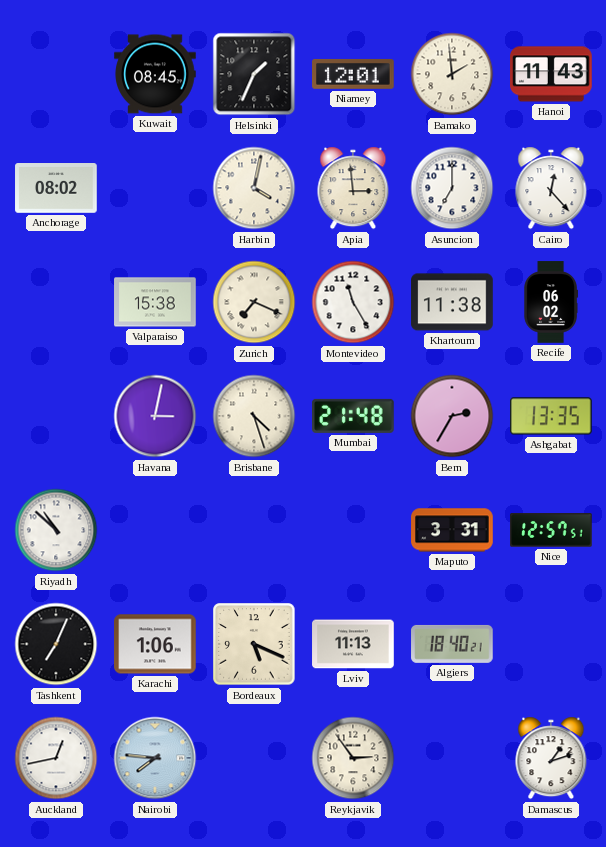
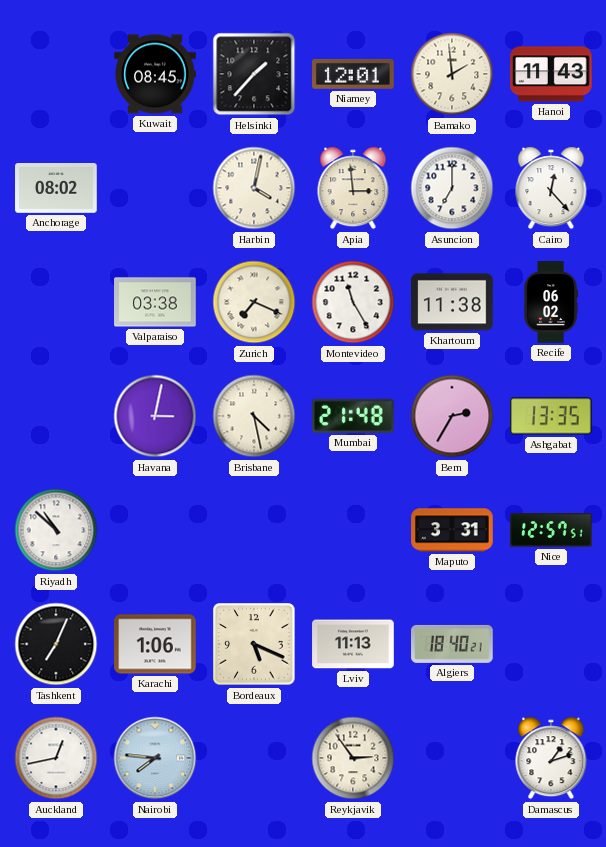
Helsinki: 1:34 -> 1:37
Valparaiso: 15:38 -> 03:38
Brisbane: 4:27 -> 4:28
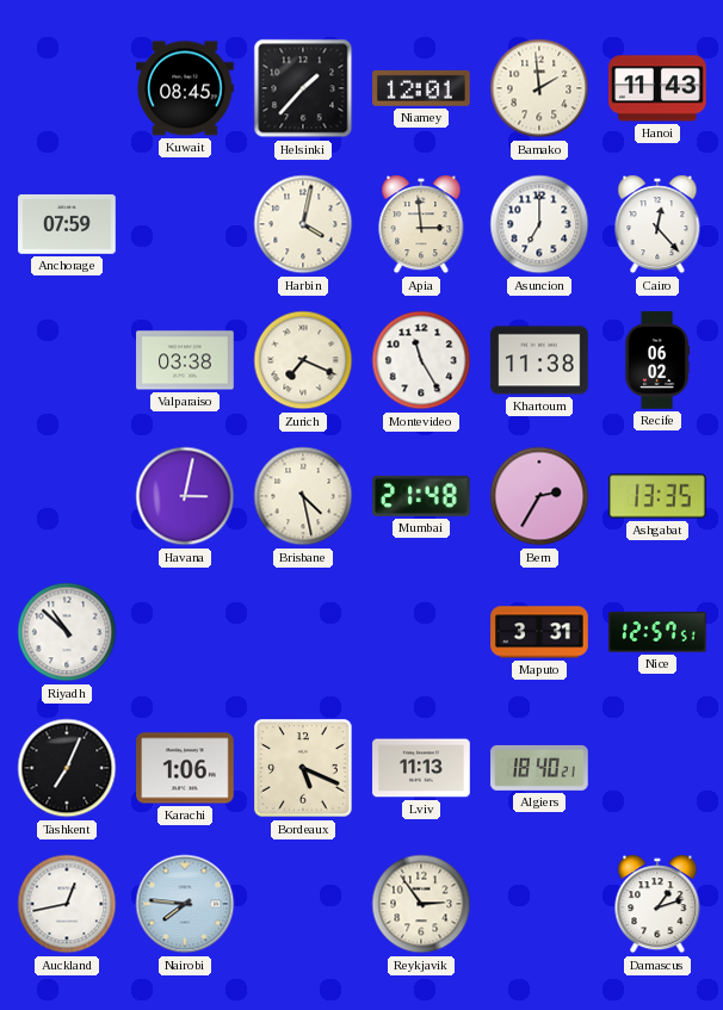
Anchorage: 08:02 -> 07:59
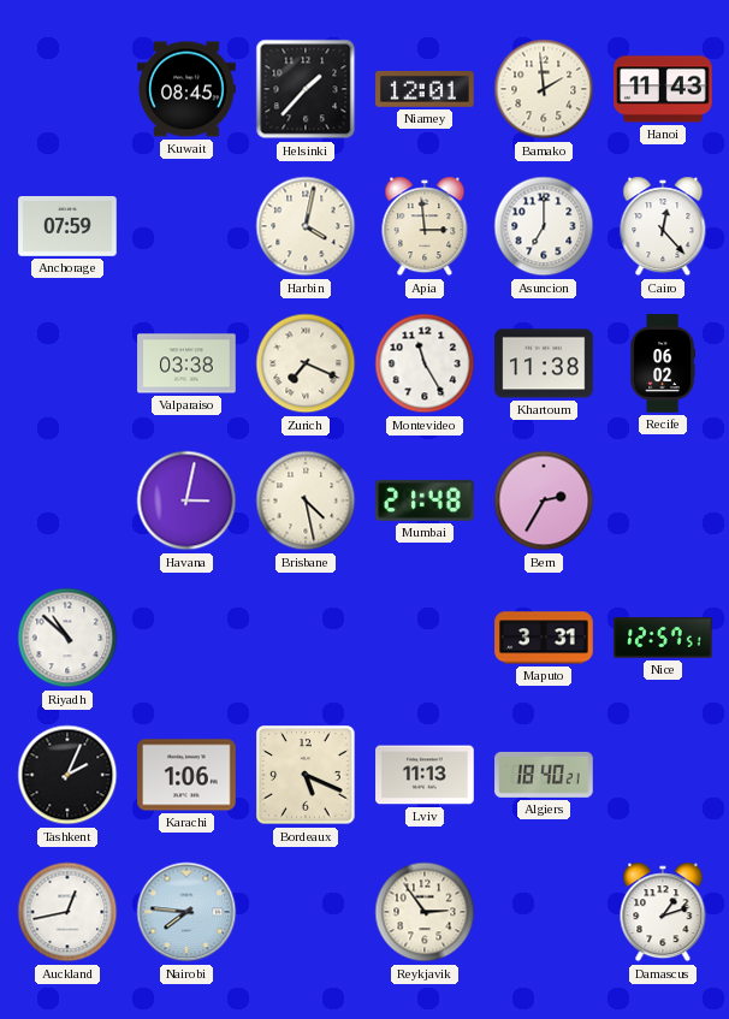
Ashgabat: 13:35 -> none
Tashkent: 7:04 -> 2:04
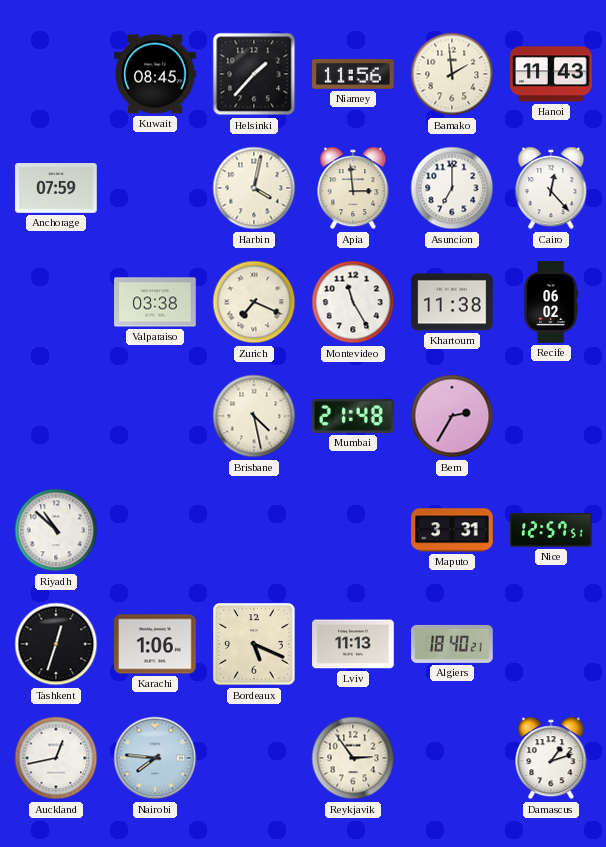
Niamey: 12:01 -> 11:56
Havana: 3:02 -> none
Tashkent: 2:04 -> 12:33
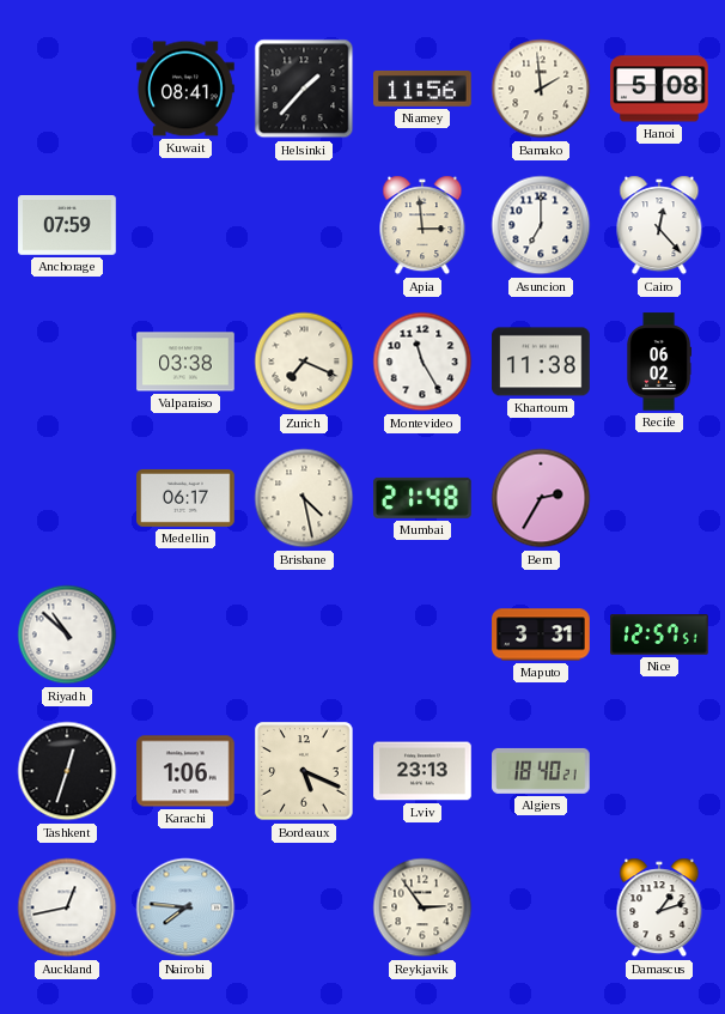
Kuwait: 08:45 -> 08:41
Hanoi: 11:43 -> 5:08
Harbin: 4:02 -> none
Medellin: none -> 06:17
Lviv: 11:13 -> 23:13
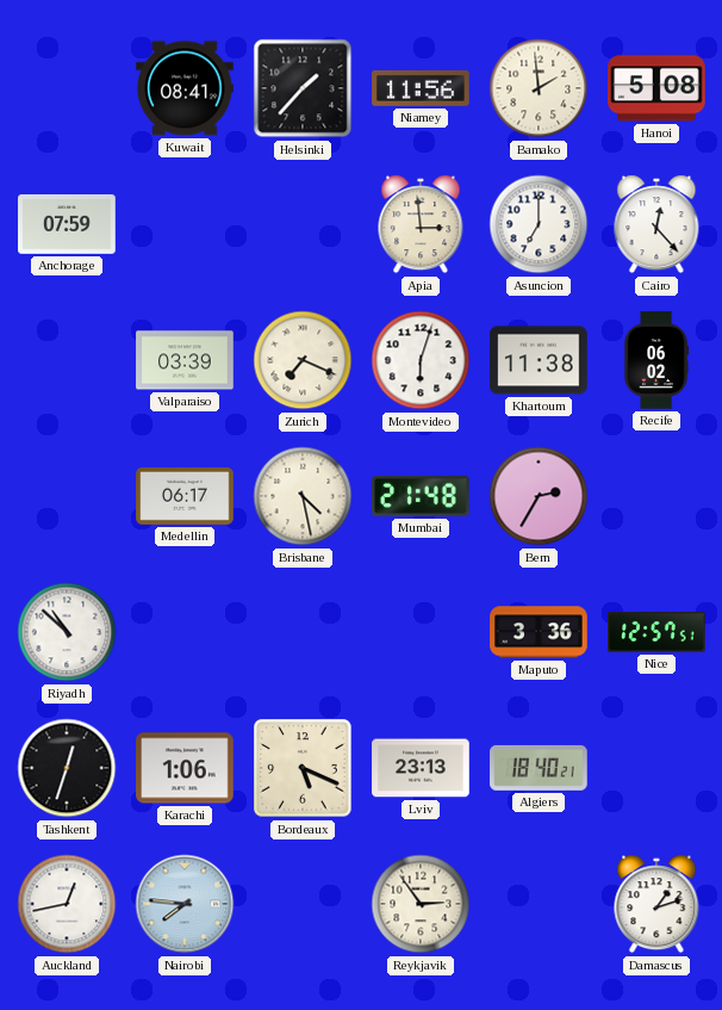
Valparaiso: 03:38 -> 03:39
Montevideo: 11:25 -> 6:03
Maputo: 3:31 -> 3:36
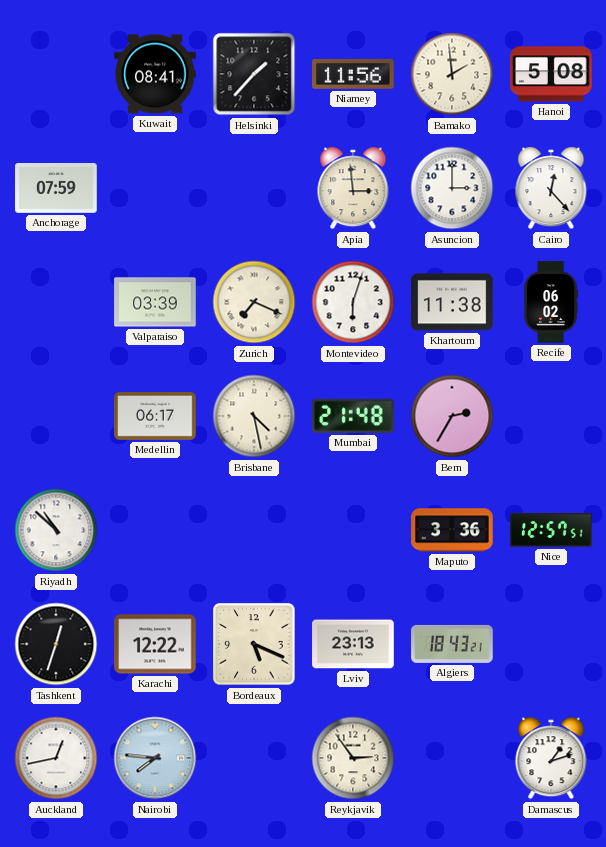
Asuncion: 7:00 -> 3:00
Karachi: 1:06 -> 12:22
Algiers: 18:40 -> 18:43
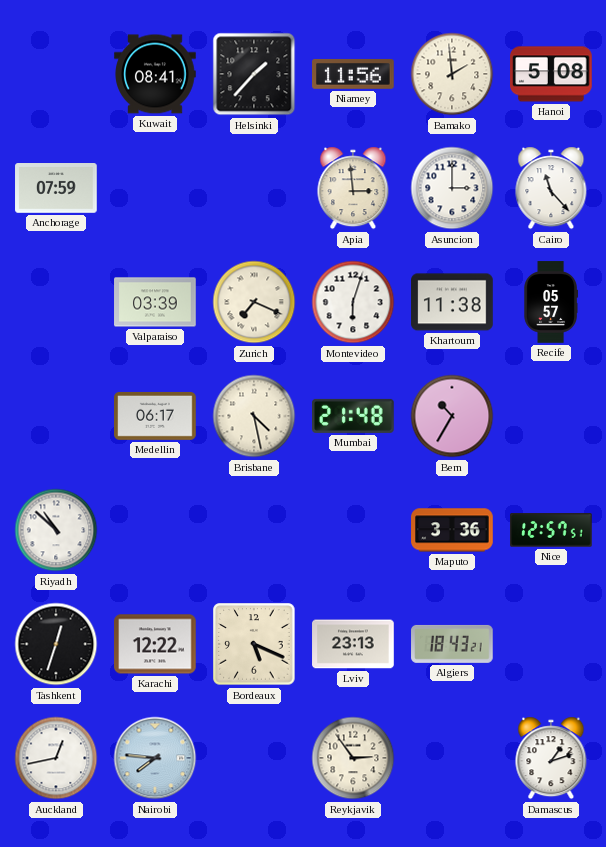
Cairo: 12:23 -> 11:23
Recife: 06:02 -> 05:57
Bern: 2:35 -> 10:35
